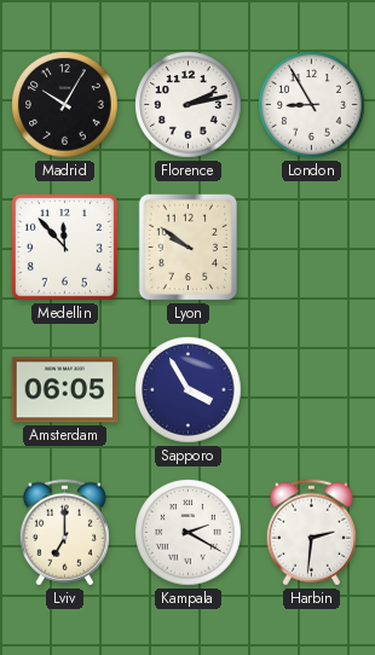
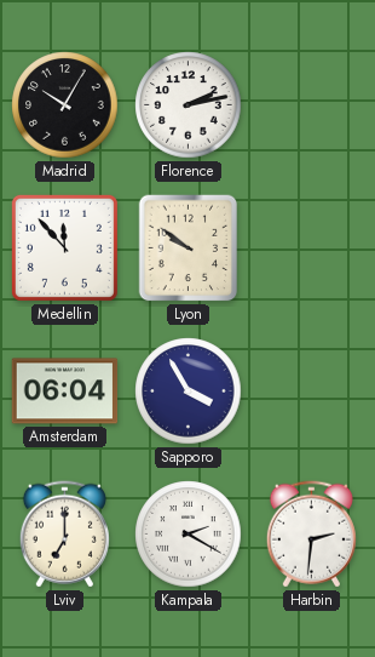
London: 8:55 -> none
Amsterdam: 06:05 -> 06:04
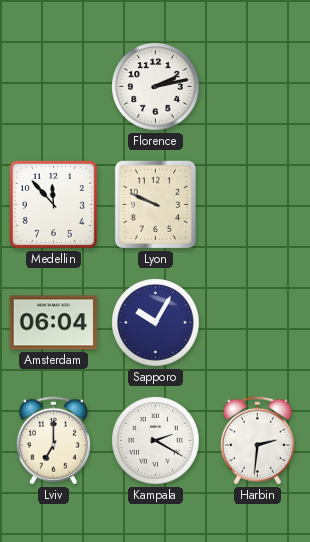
Madrid: 10:05 -> none
Lyon: 9:51 -> 9:49
Sapporo: 3:55 -> 10:05
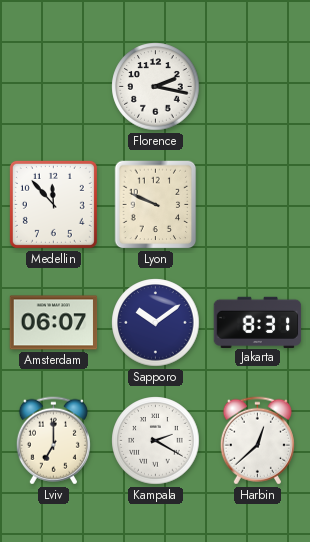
Florence: 2:13 -> 2:17
Amsterdam: 06:04 -> 06:07
Sapporo: 10:05 -> 10:09
Jakarta: none -> 8:31
Harbin: 2:31 -> 12:38
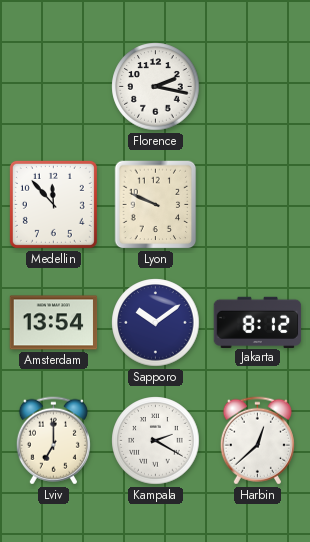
Amsterdam: 06:07 -> 13:54
Jakarta: 8:31 -> 8:12
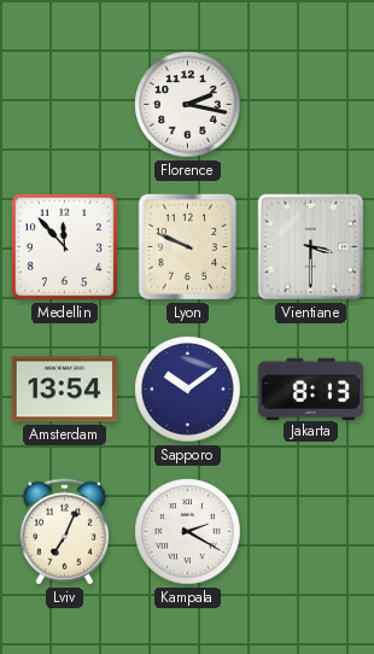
Vientiane: none -> 3:30
Jakarta: 8:12 -> 8:13
Lviv: 7:00 -> 7:04
Harbin: 12:38 -> none
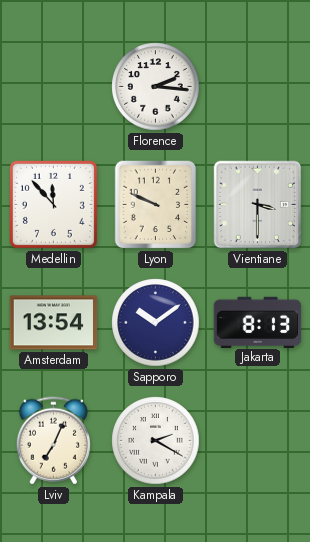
Florence: 2:17 -> 2:16
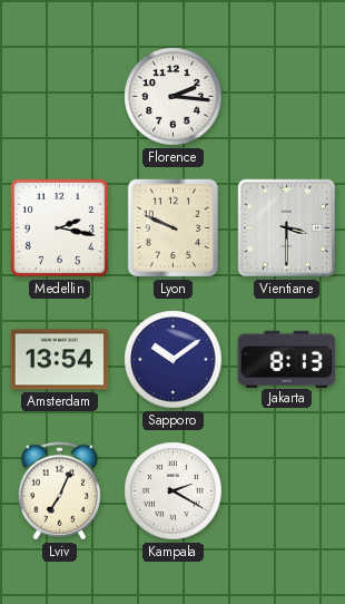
Medellin: 11:53 -> 2:17
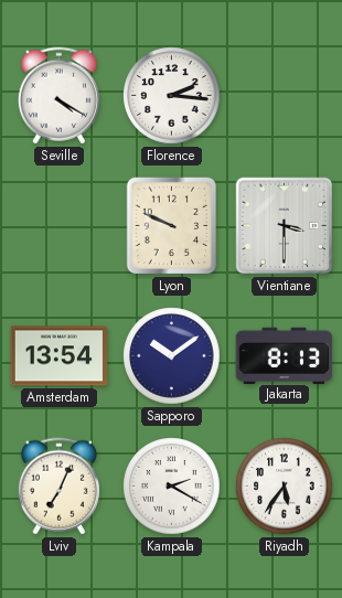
Seville: none -> 4:20
Medellin: 2:17 -> none
Riyadh: none -> 5:36
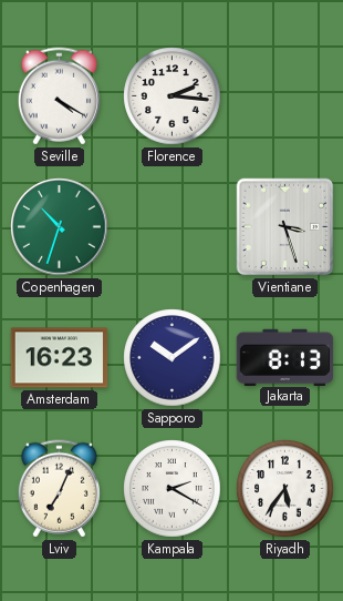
Copenhagen: none -> 10:33
Lyon: 9:49 -> none
Vientiane: 3:30 -> 3:27
Amsterdam: 13:54 -> 16:23
